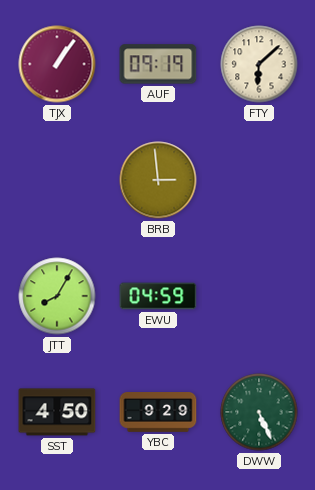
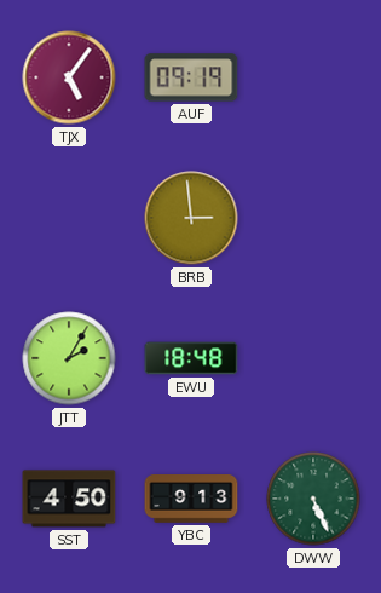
TJX: 1:06 -> 5:06
FTY: 6:08 -> none
JTT: 8:05 -> 2:05
EWU: 04:59 -> 18:48
YBC: 9:29 -> 9:13
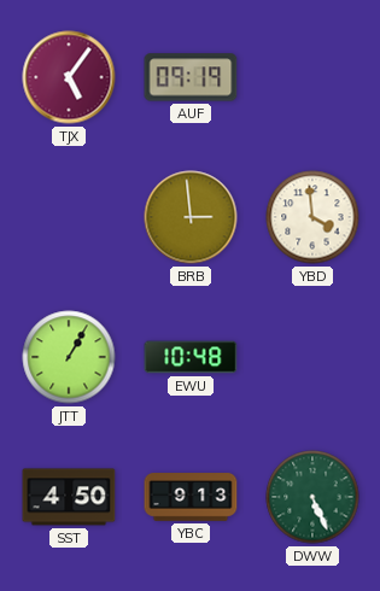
YBD: none -> 3:59
JTT: 2:05 -> 1:05
EWU: 18:48 -> 10:48
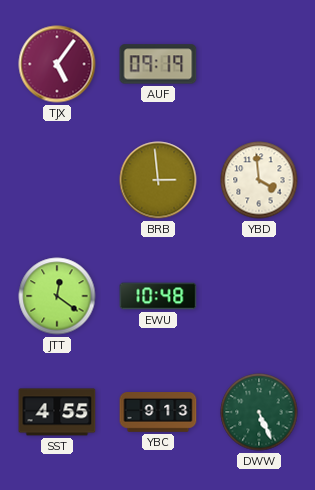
JTT: 1:05 -> 12:21
SST: 4:50 -> 4:55
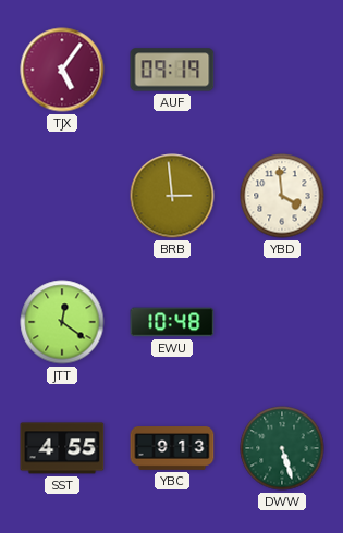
DWW: 5:26 -> 5:27
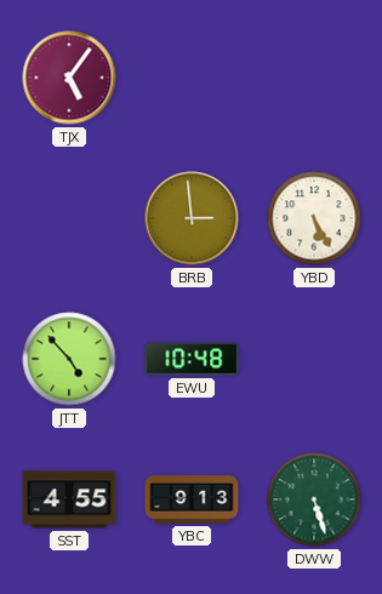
AUF: 09:19 -> none
YBD: 3:59 -> 5:25
JTT: 12:21 -> 4:53
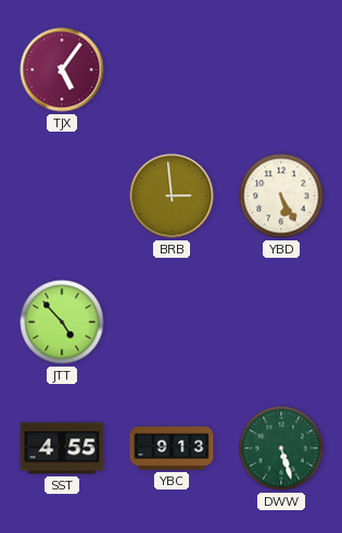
EWU: 10:48 -> none
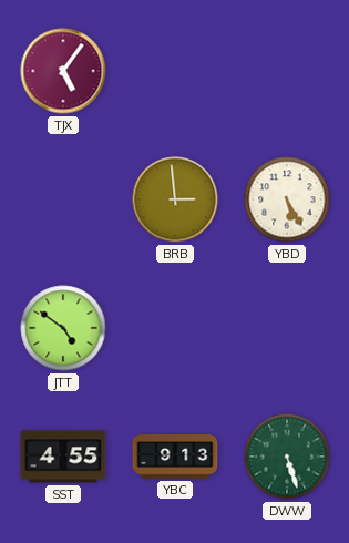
JTT: 4:53 -> 4:51
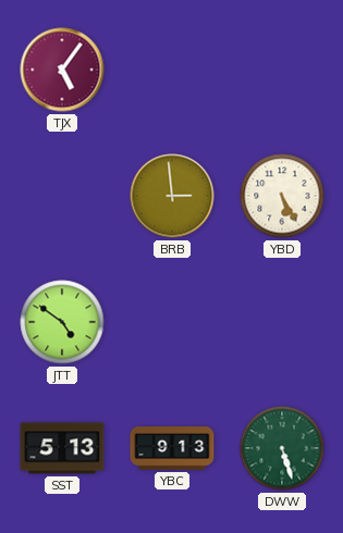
SST: 4:55 -> 5:13
